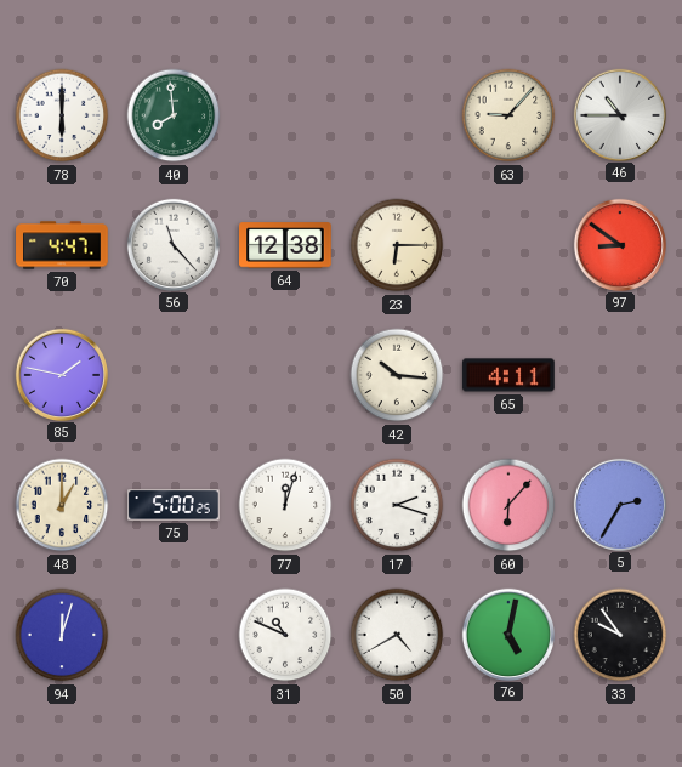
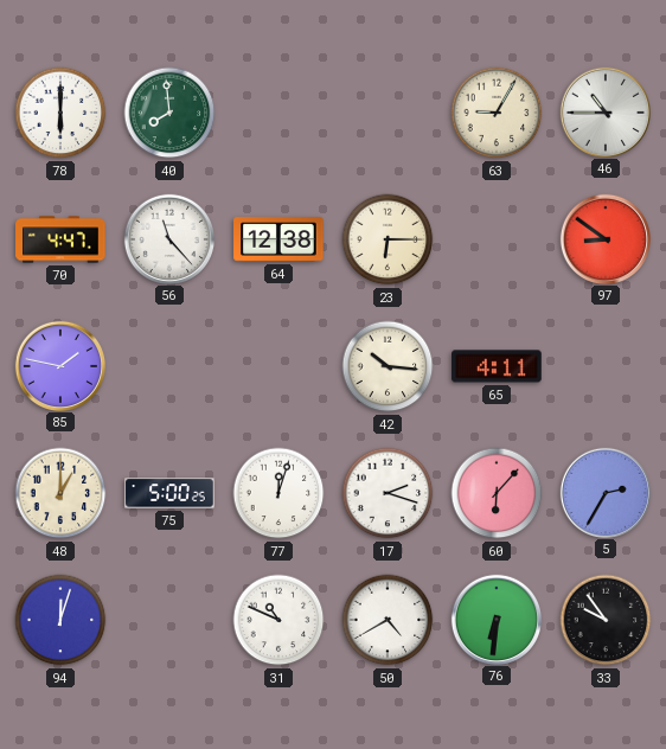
63: 9:07 -> 9:05
76: 5:02 -> 6:31
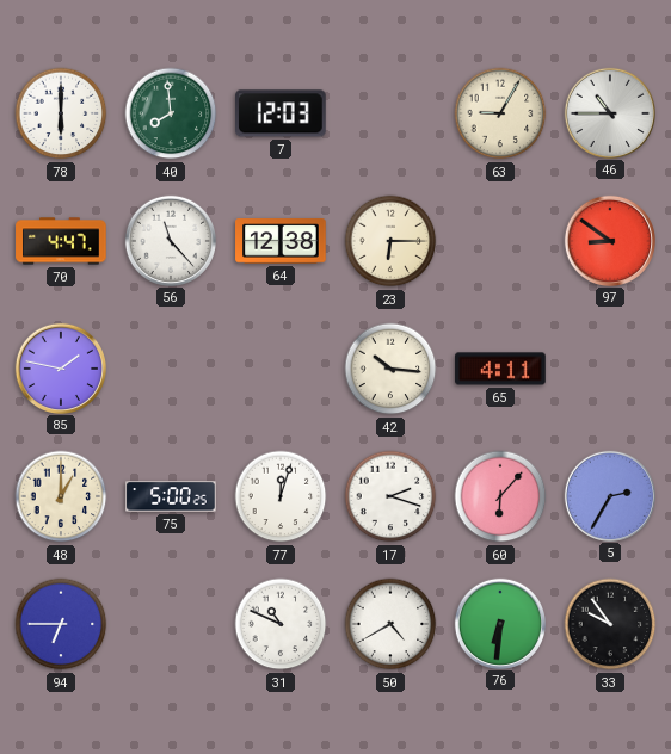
7: none -> 12:03
94: 12:03 -> 6:45
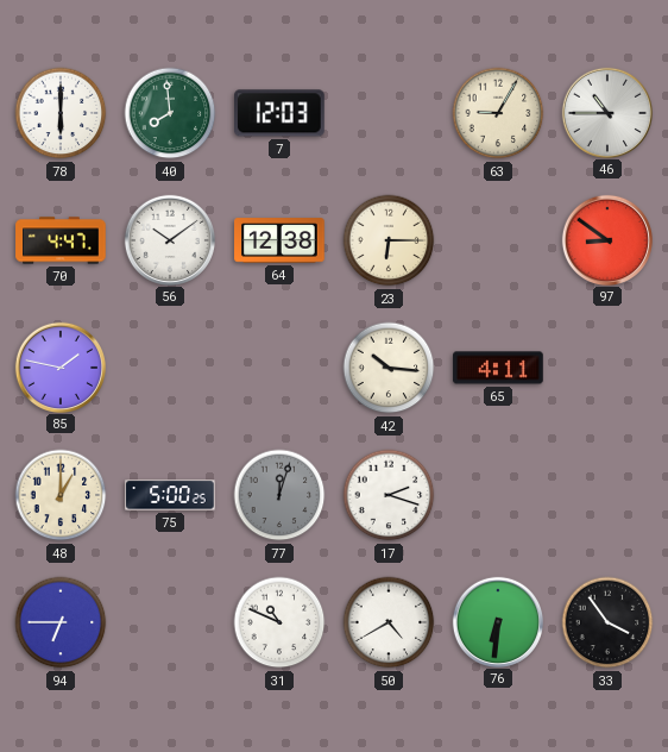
56: 11:23 -> 10:09
77 dial: white -> grey
60: 6:07 -> none
5: 2:35 -> none
33: 9:54 -> 3:54
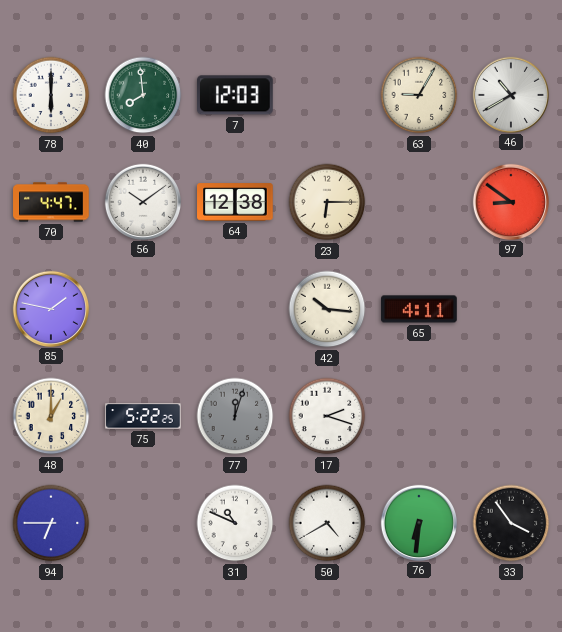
46: 10:45 -> 10:40
75: 5:00 -> 5:22
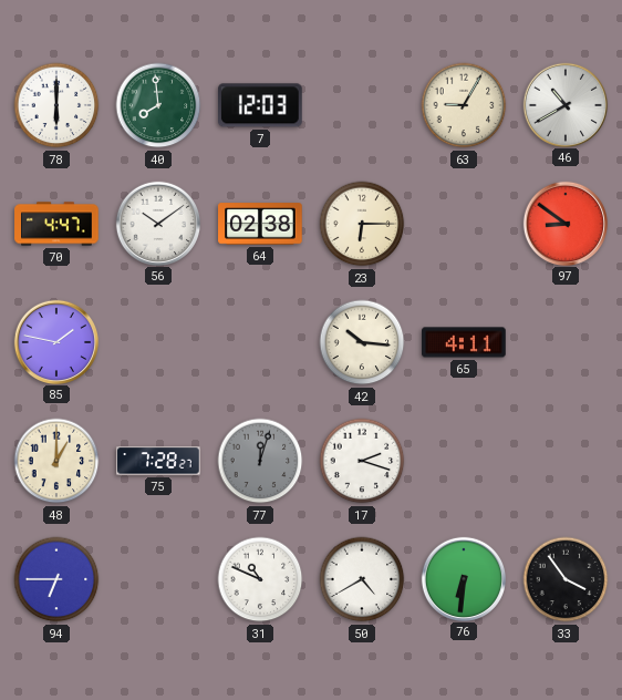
64: 12:38 -> 02:38
75: 5:22 -> 7:28
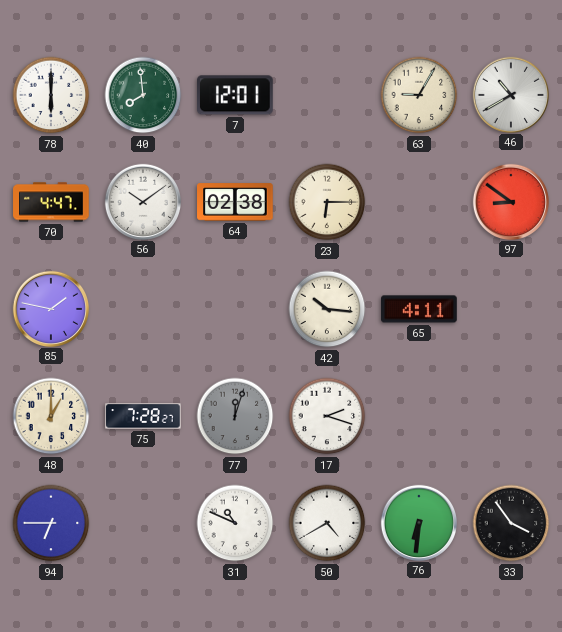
7: 12:03 -> 12:01
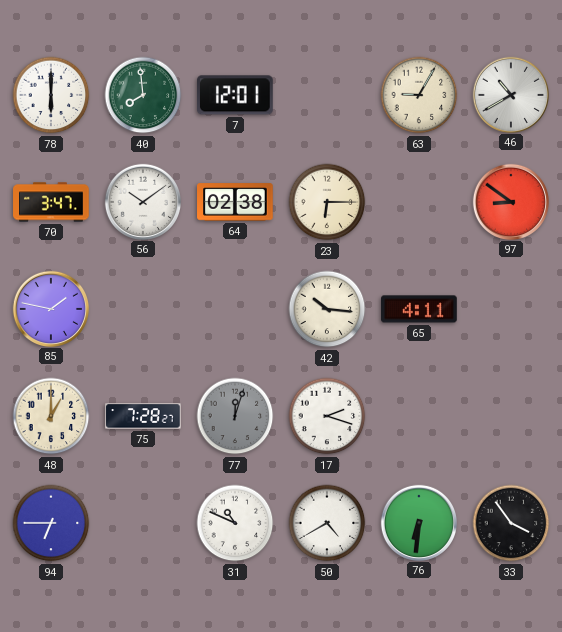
70: 4:47 -> 3:47
